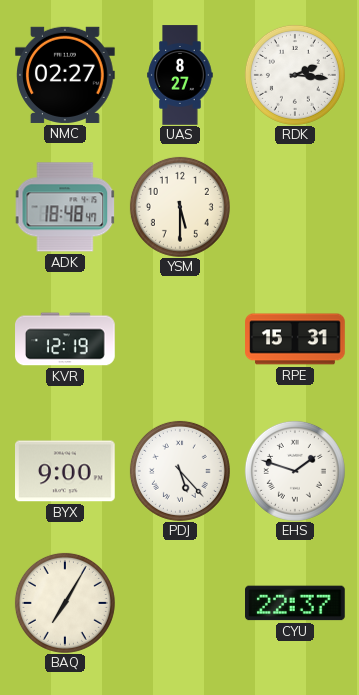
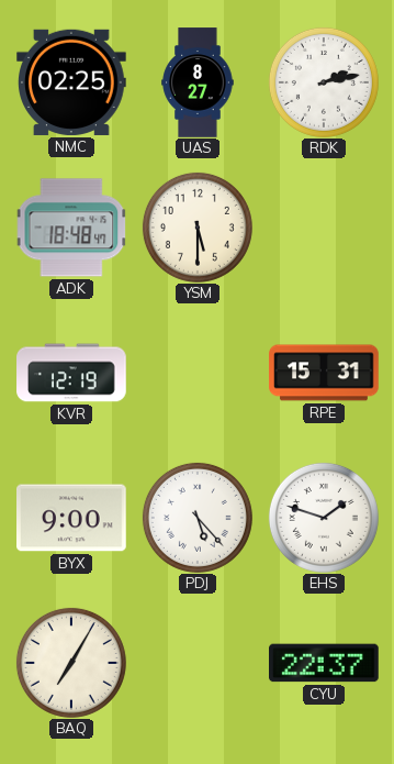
NMC: 02:27 -> 02:25
RDK: 2:16 -> 2:13
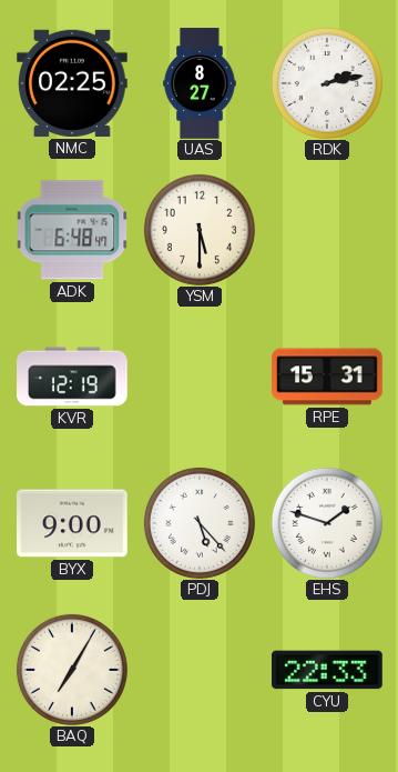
ADK: 18:48 -> 6:48
CYU: 22:37 -> 22:33
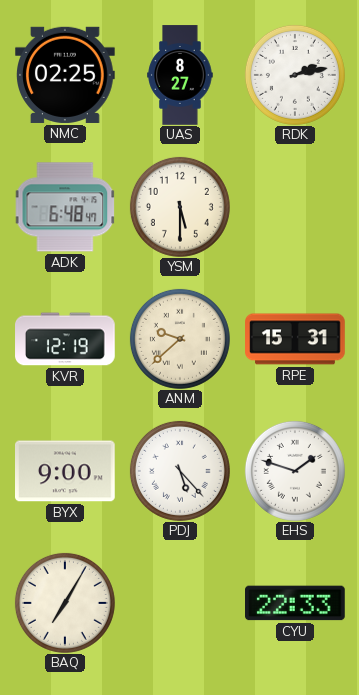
ANM: none -> 9:38
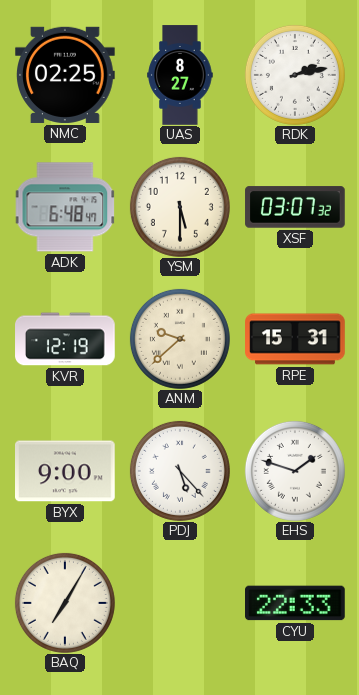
XSF: none -> 03:07
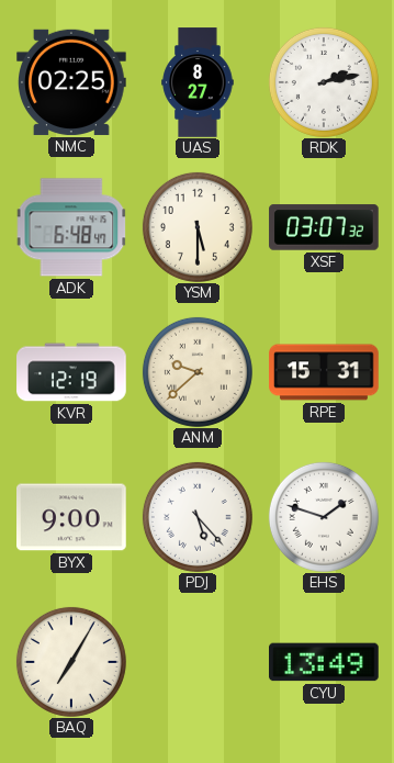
CYU: 22:33 -> 13:49
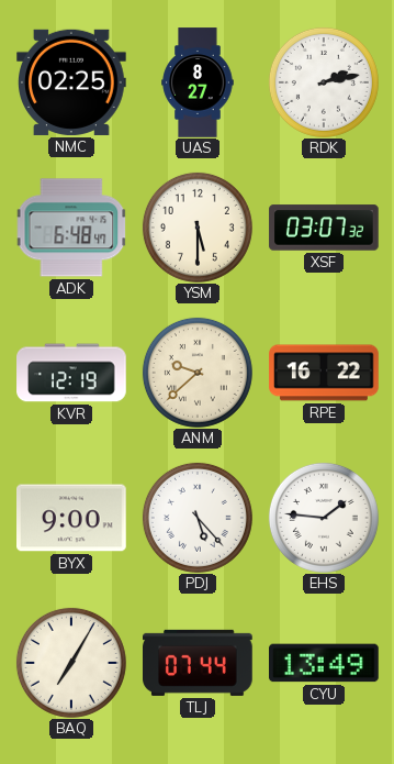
RPE: 15:31 -> 16:22
EHS: 1:48 -> 1:46
TLJ: none -> 07:44
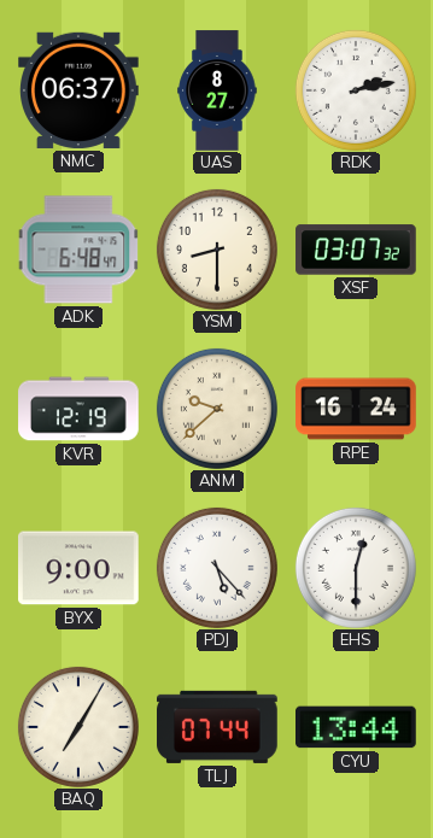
NMC: 02:25 -> 06:37
YSM: 5:30 -> 8:30
RPE: 16:22 -> 16:24
EHS: 1:46 -> 12:30
CYU: 13:49 -> 13:44
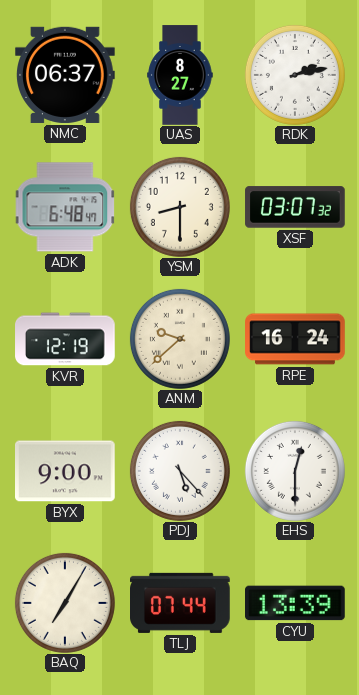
CYU: 13:44 -> 13:39
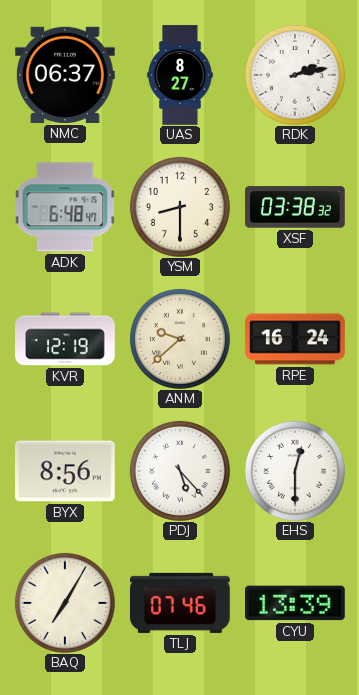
XSF: 03:07 -> 03:38
BYX: 9:00 -> 8:56
TLJ: 07:44 -> 07:46
